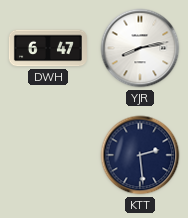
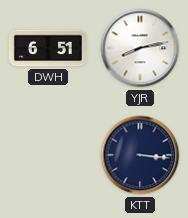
DWH: 6:47 -> 6:51
KTT: 2:29 -> 3:16
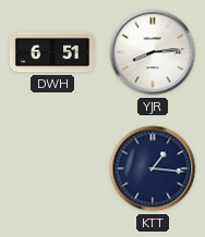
YJR: 8:13 -> 8:14
KTT: 3:16 -> 1:16
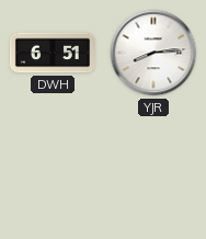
KTT: 1:16 -> none
